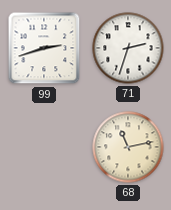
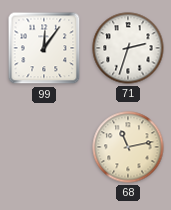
99: 2:42 -> 12:06
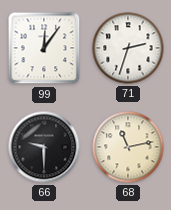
66: none -> 9:30
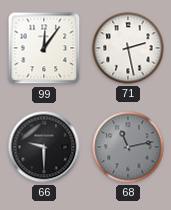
71: 2:33 -> 2:28
68 dial: cream -> grey
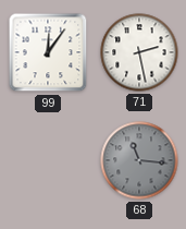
66: 9:30 -> none
68: 11:13 -> 11:16
